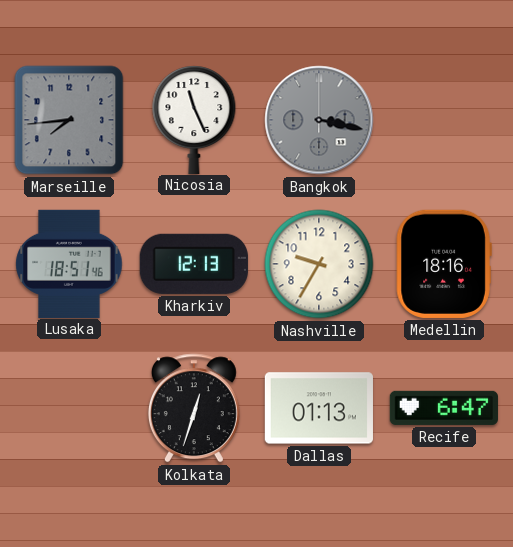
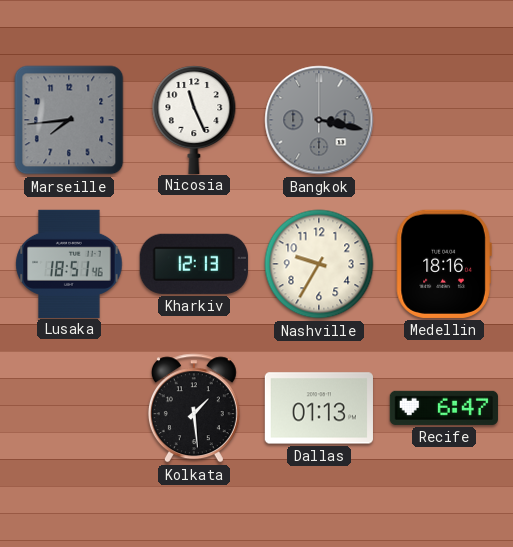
Kolkata: 12:33 -> 1:29
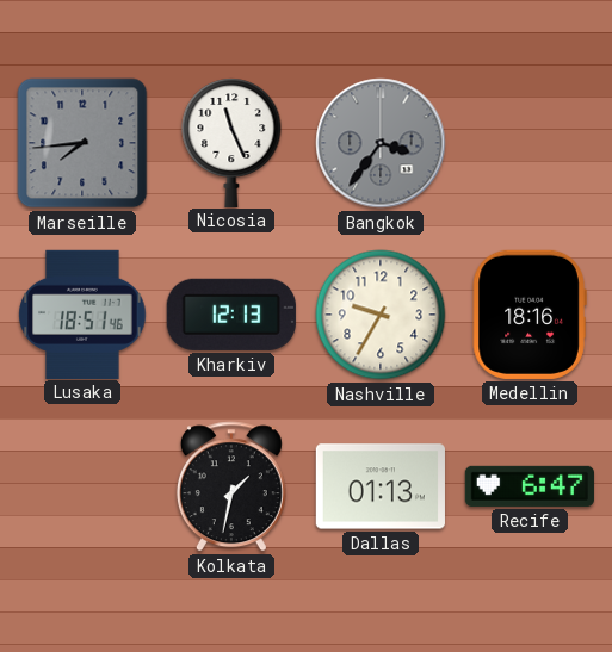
Bangkok: 3:17 -> 3:36
Kolkata: 1:29 -> 1:32
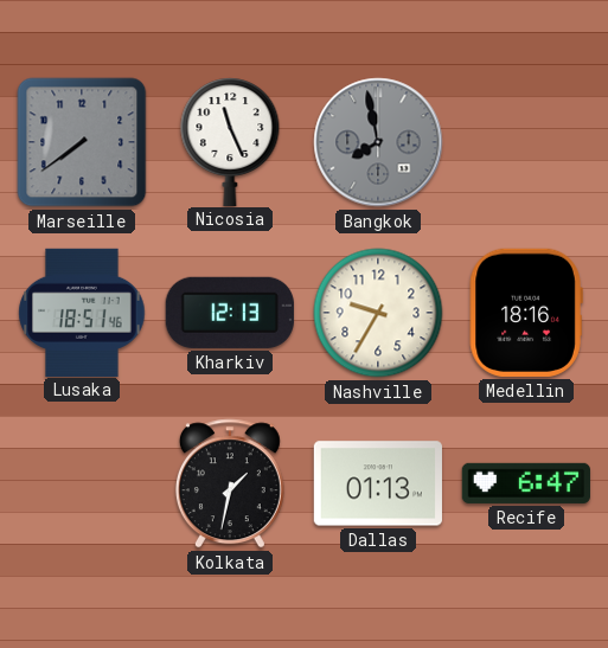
Marseille: 7:44 -> 7:39
Bangkok: 3:36 -> 7:58
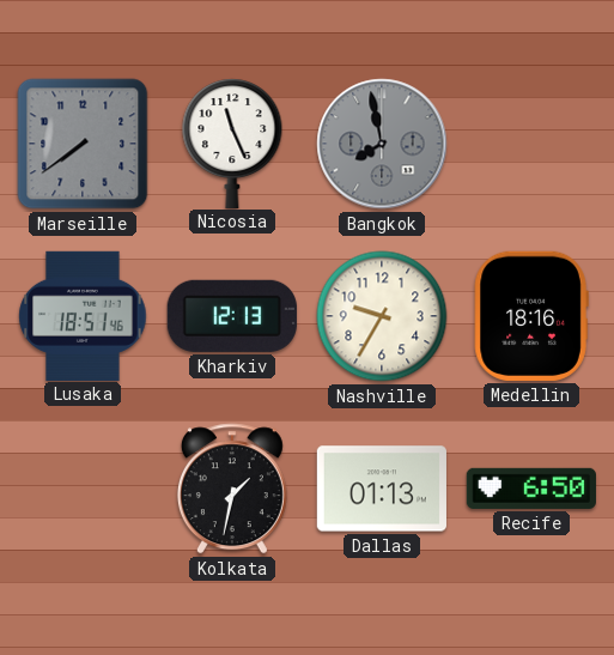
Recife: 6:47 -> 6:50
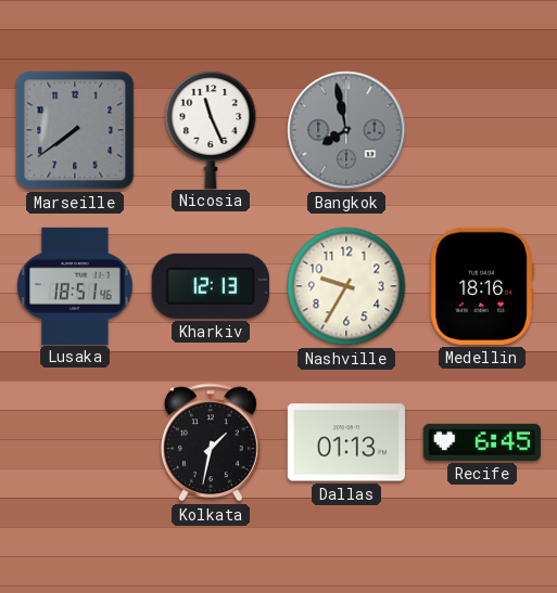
Recife: 6:50 -> 6:45
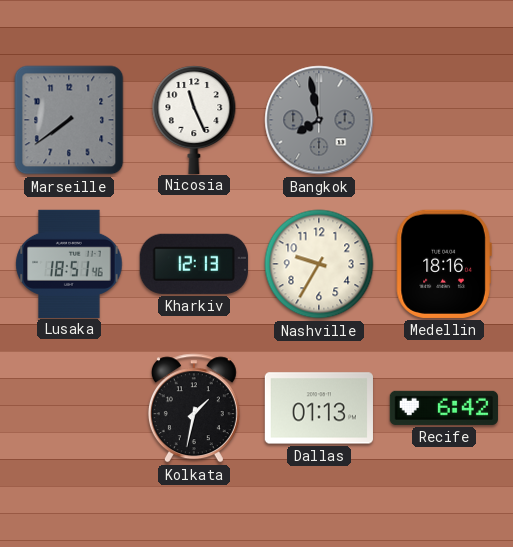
Recife: 6:45 -> 6:42
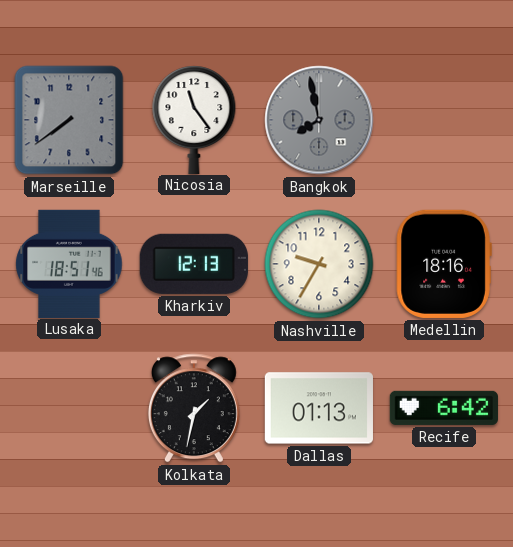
Nicosia: 11:26 -> 11:24
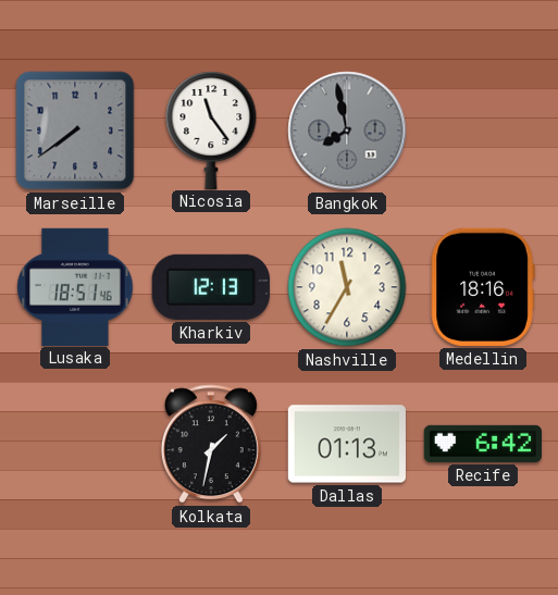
Nashville: 9:35 -> 11:35
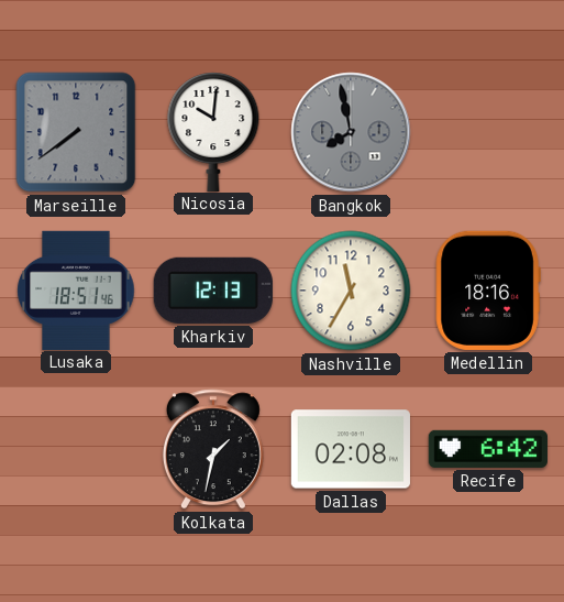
Nicosia: 11:24 -> 10:01
Dallas: 01:13 -> 02:08
